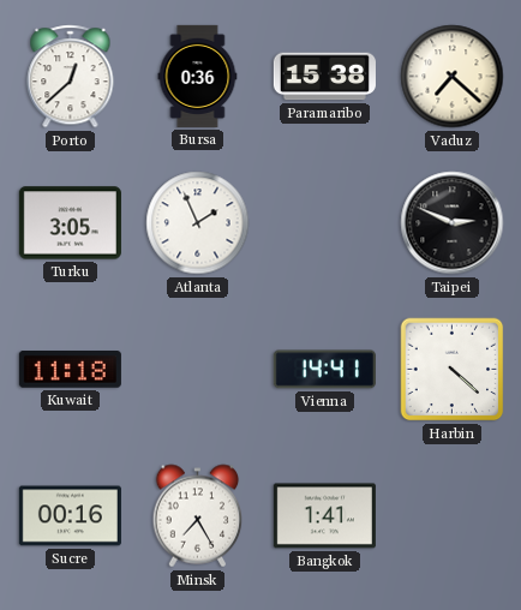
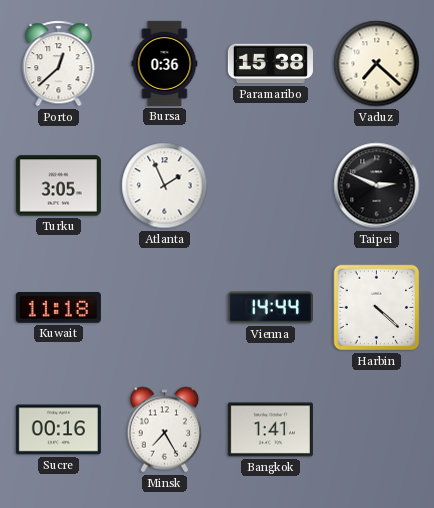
Vienna: 14:41 -> 14:44
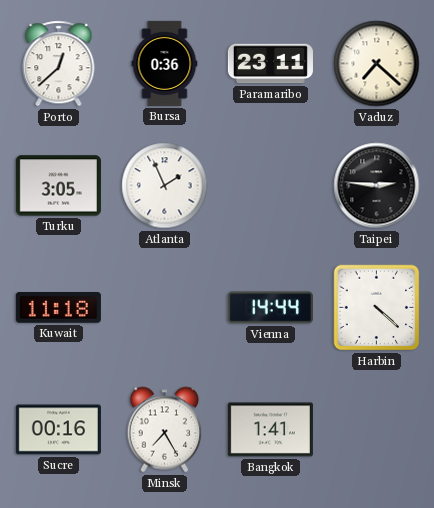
Paramaribo: 15:38 -> 23:11
Taipei: 2:49 -> 2:46
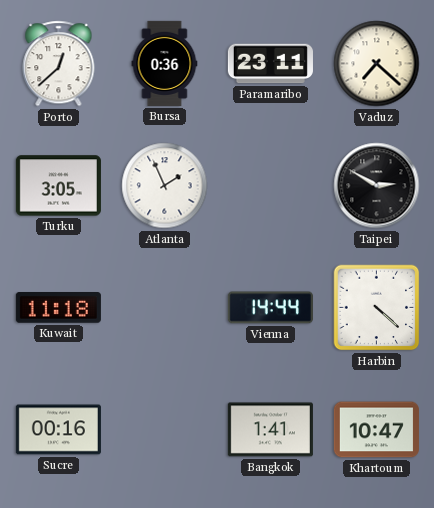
Taipei: 2:46 -> 2:50
Minsk: 7:25 -> none
Khartoum: none -> 10:47
